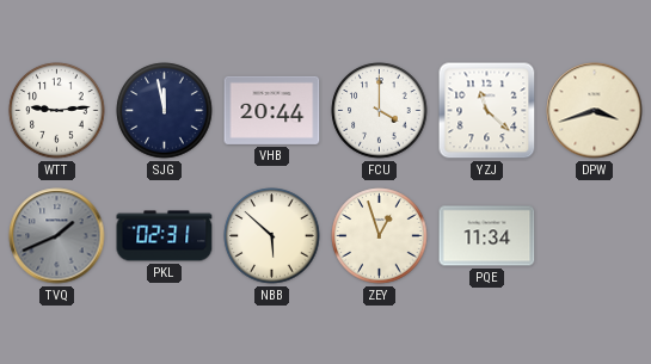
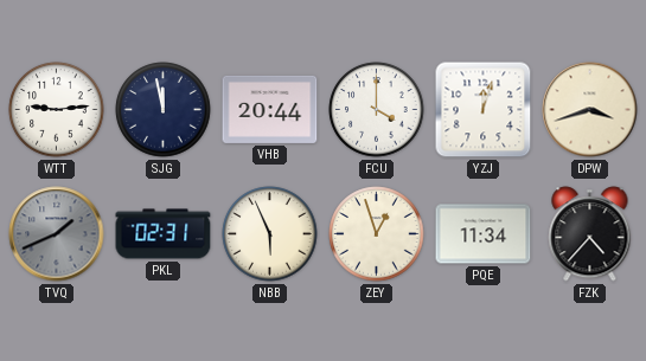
YZJ: 11:22 -> 12:03
NBB: 5:52 -> 5:56
FZK: none -> 4:37
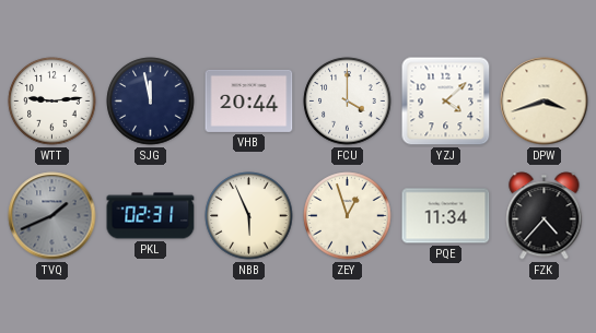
YZJ: 12:03 -> 4:08
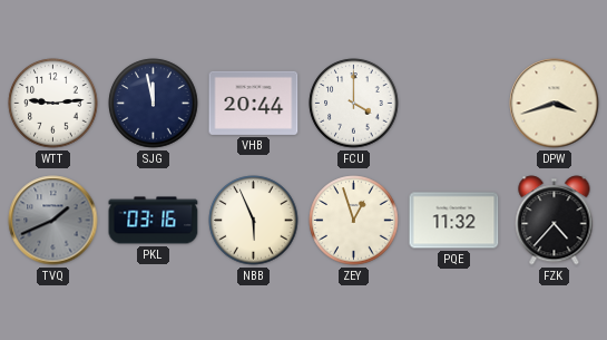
YZJ: 4:08 -> none
PKL: 02:31 -> 03:16
PQE: 11:34 -> 11:32
